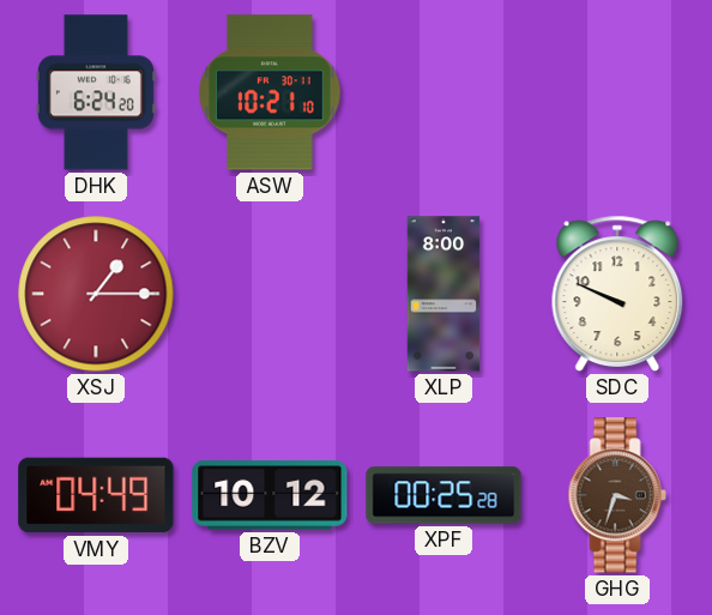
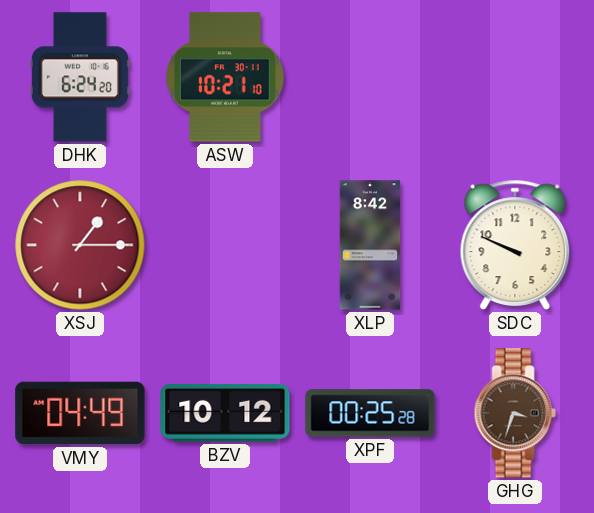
XLP: 8:00 -> 8:42
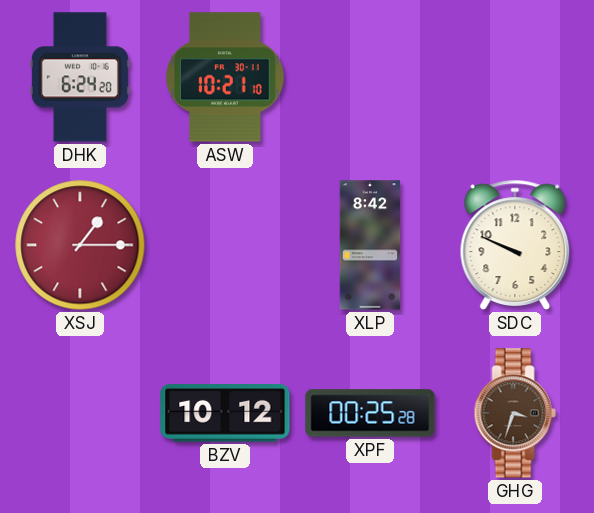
VMY: 04:49 -> none
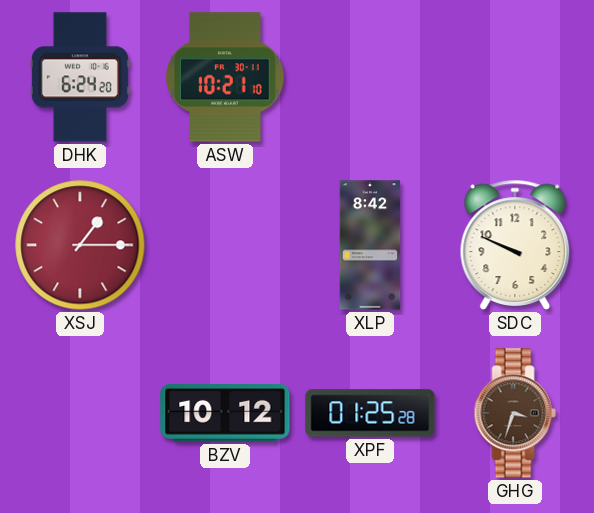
XPF: 00:25 -> 01:25
